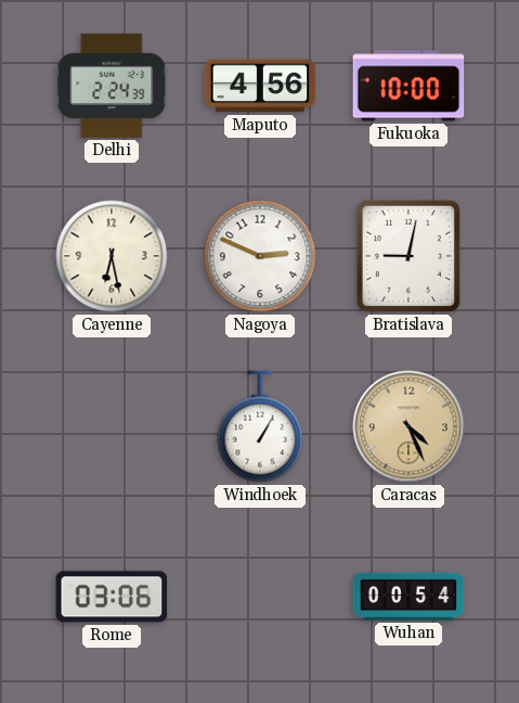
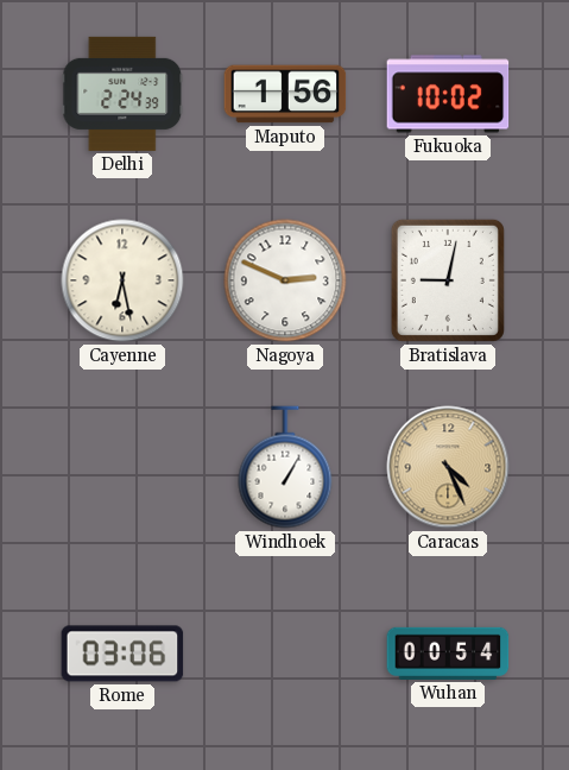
Maputo: 4:56 -> 1:56
Fukuoka: 10:00 -> 10:02
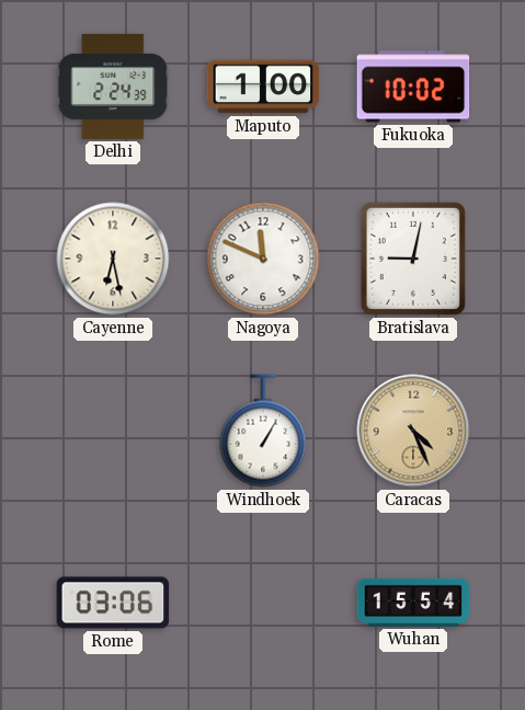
Maputo: 1:56 -> 1:00
Nagoya: 2:49 -> 11:49
Wuhan: 00:54 -> 15:54
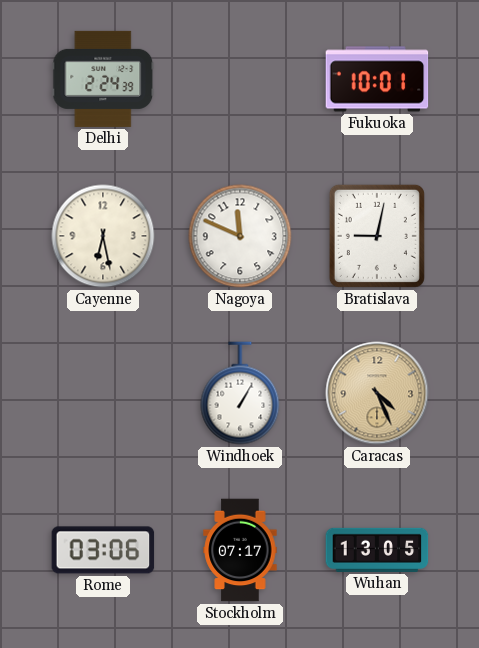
Maputo: 1:00 -> none
Fukuoka: 10:02 -> 10:01
Stockholm: none -> 07:17
Wuhan: 15:54 -> 13:05
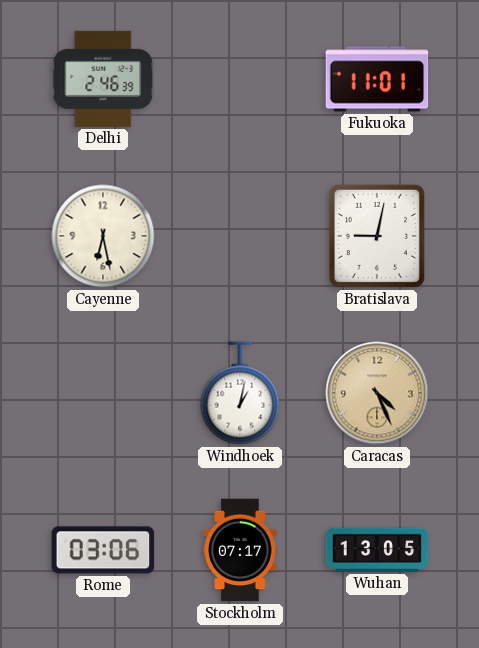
Delhi: 2:24 -> 2:46
Fukuoka: 10:01 -> 11:01
Nagoya: 11:49 -> none
Windhoek: 1:05 -> 1:02
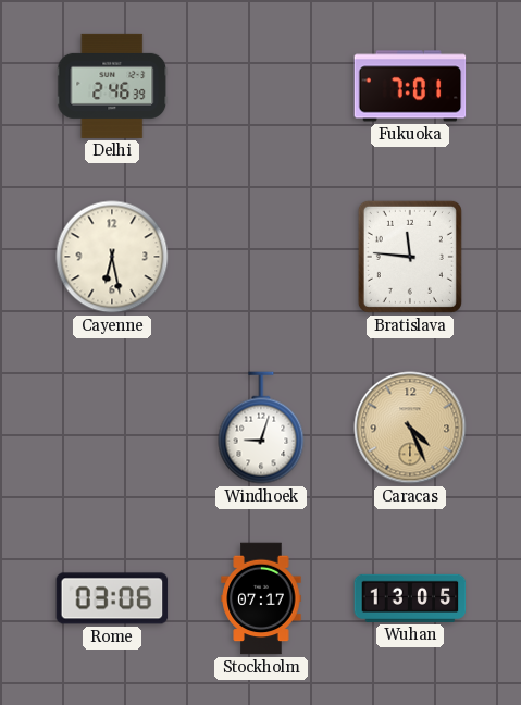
Fukuoka: 11:01 -> 7:01
Bratislava: 9:02 -> 11:46
Windhoek: 1:02 -> 9:03
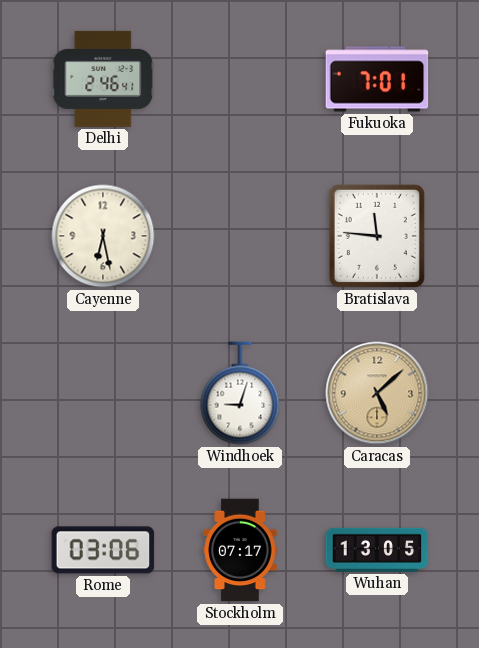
Delhi: 2:46:39 -> 2:46:41
Caracas: 4:26 -> 5:08
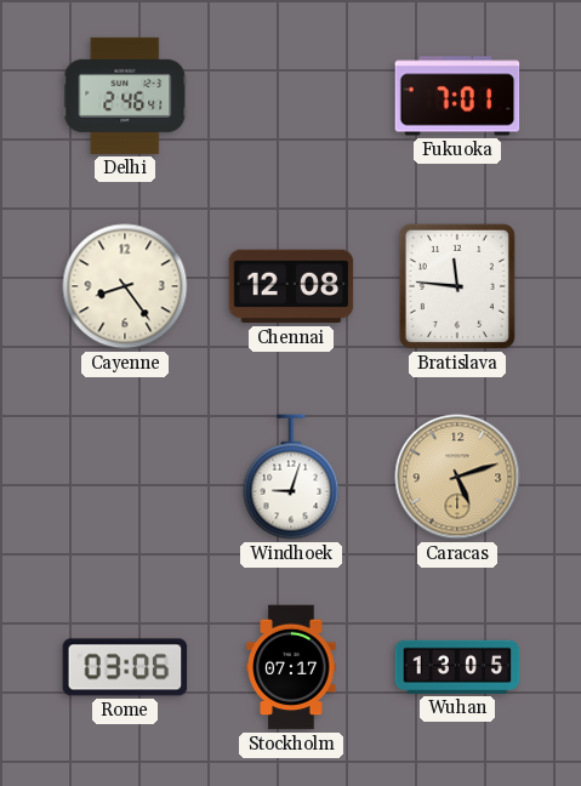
Cayenne: 6:28 -> 8:24
Chennai: none -> 12:08
Caracas: 5:08 -> 5:12
